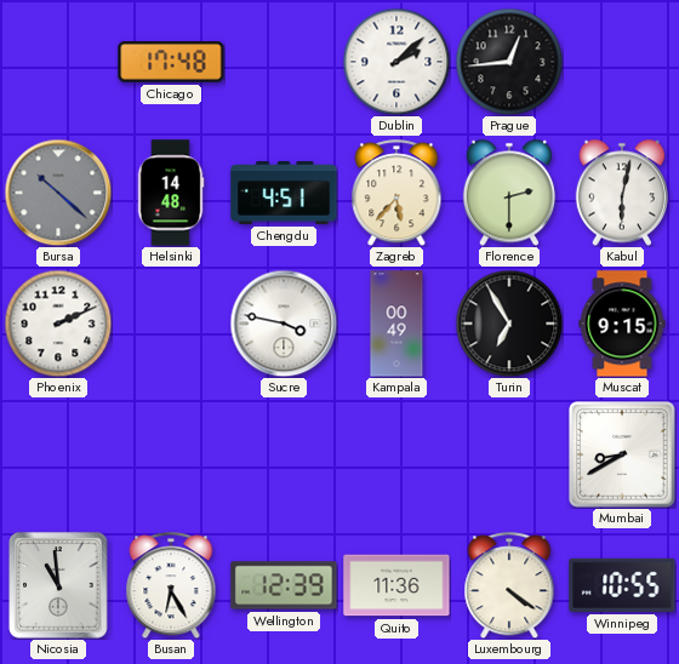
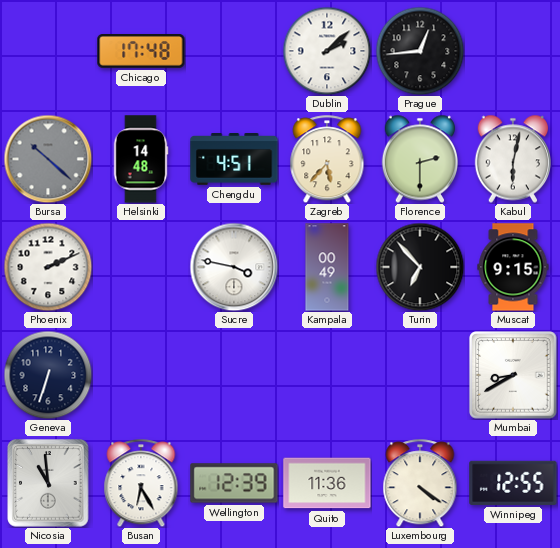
Turin: 6:55 -> 6:53
Geneva: none -> 6:33
Winnipeg: 10:55 -> 12:55
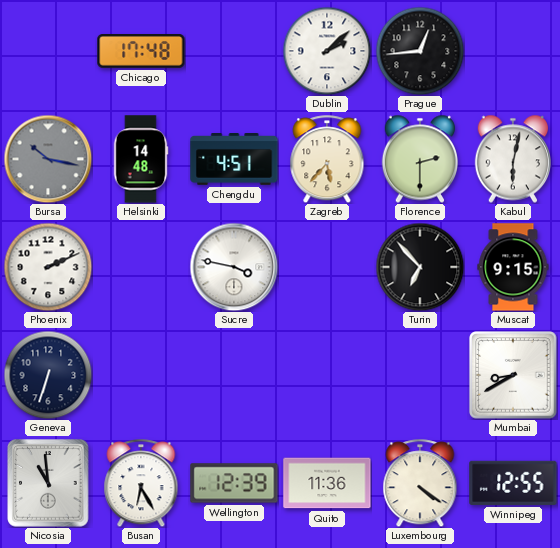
Bursa: 10:22 -> 10:17
Kampala: 00:49 -> none
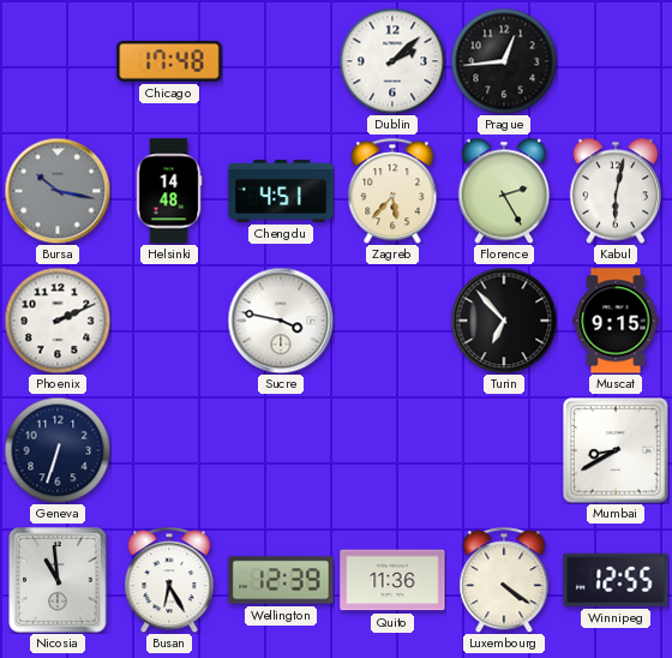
Florence: 2:30 -> 2:25
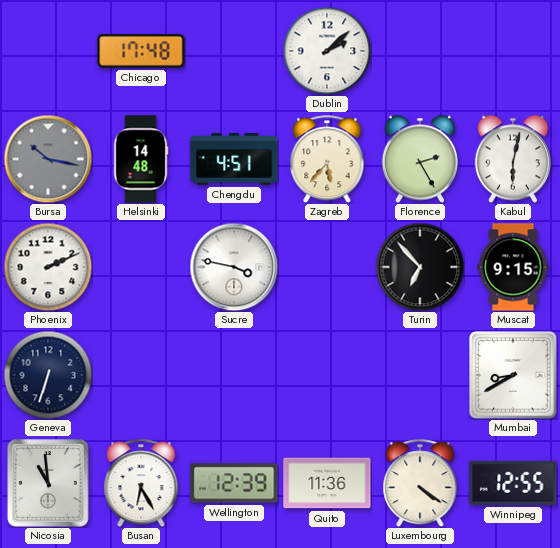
Prague: 12:44 -> none
